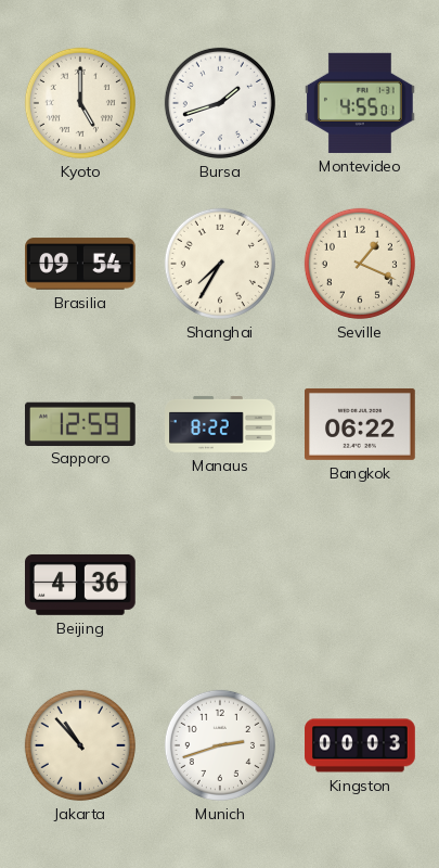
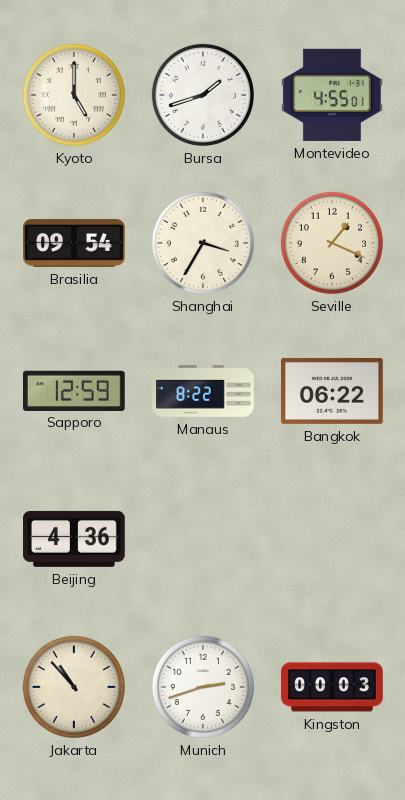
Shanghai: 7:35 -> 3:35
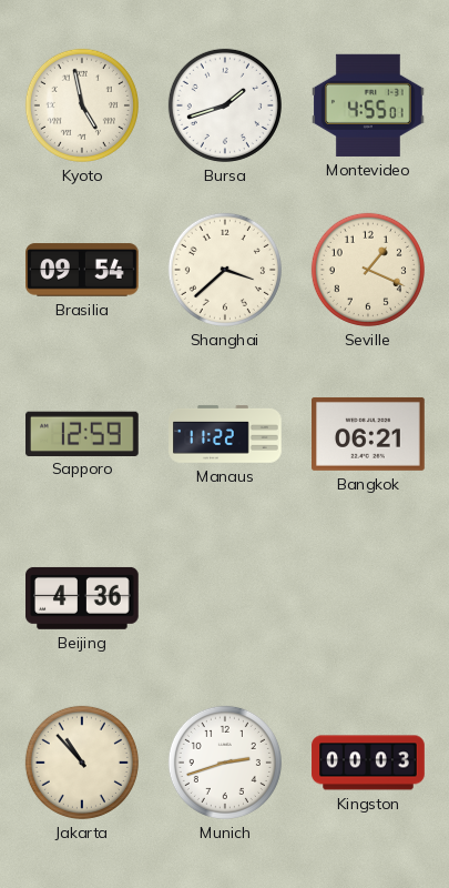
Kyoto: 5:00 -> 4:58
Shanghai: 3:35 -> 3:38
Manaus: 8:22 -> 11:22
Bangkok: 06:22 -> 06:21
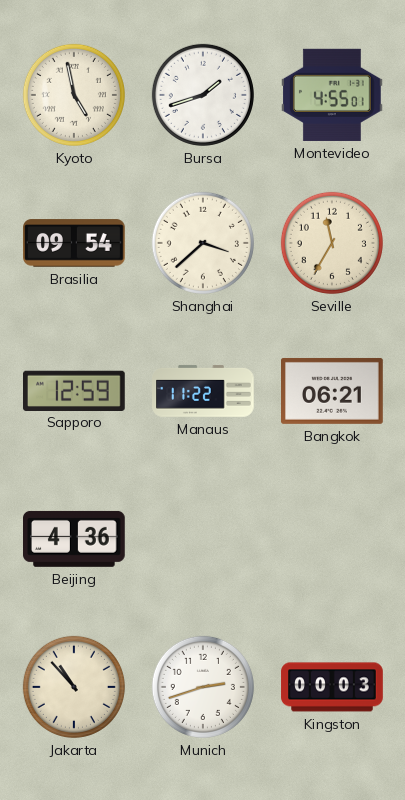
Seville: 1:19 -> 11:35
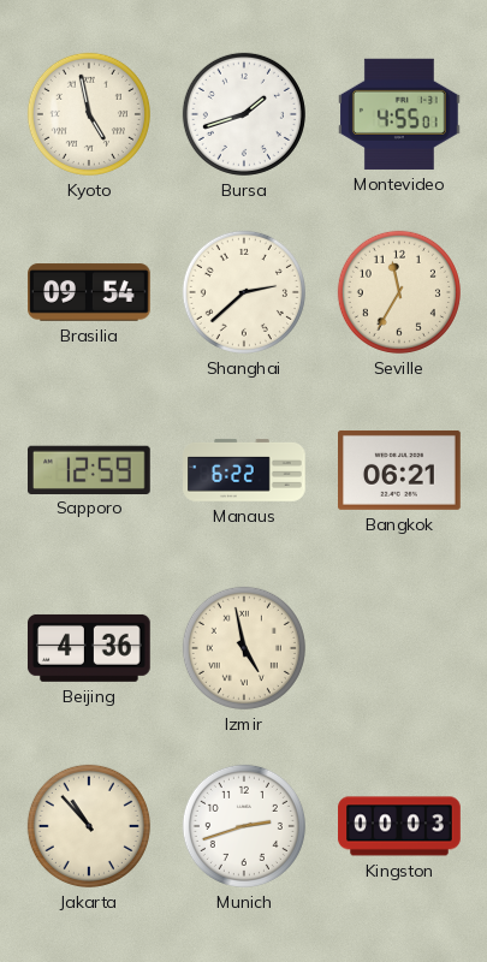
Shanghai: 3:38 -> 2:38
Manaus: 11:22 -> 6:22
Izmir: none -> 4:58
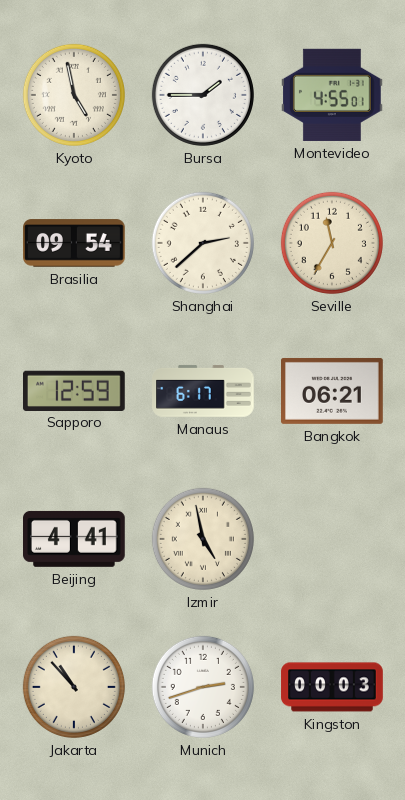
Bursa: 1:42 -> 1:45
Manaus: 6:22 -> 6:17
Beijing: 4:36 -> 4:41
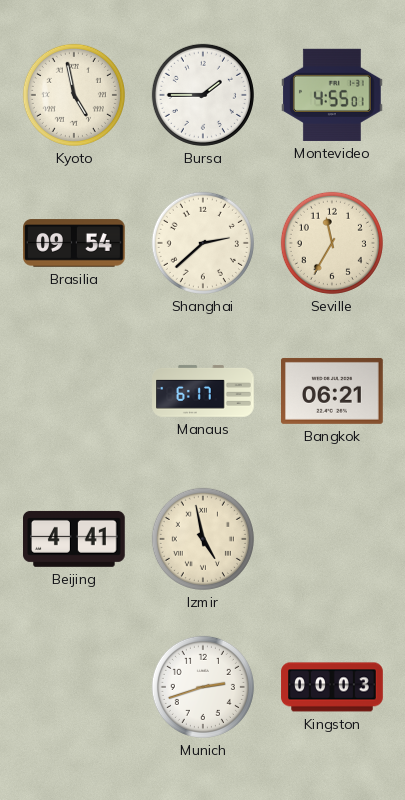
Sapporo: 12:59 -> none
Jakarta: 10:53 -> none
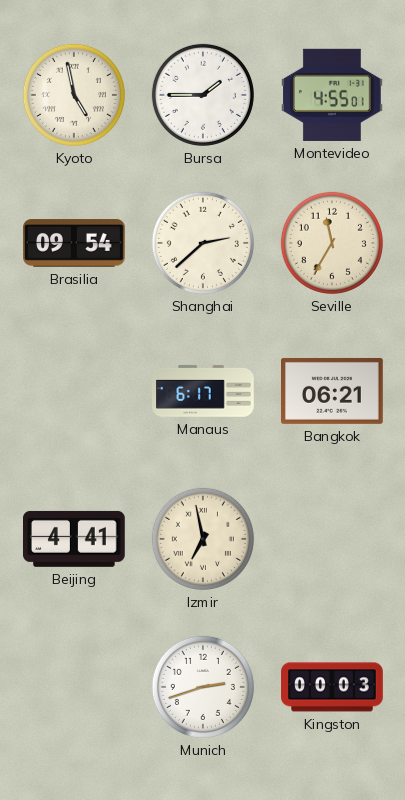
Izmir: 4:58 -> 6:58
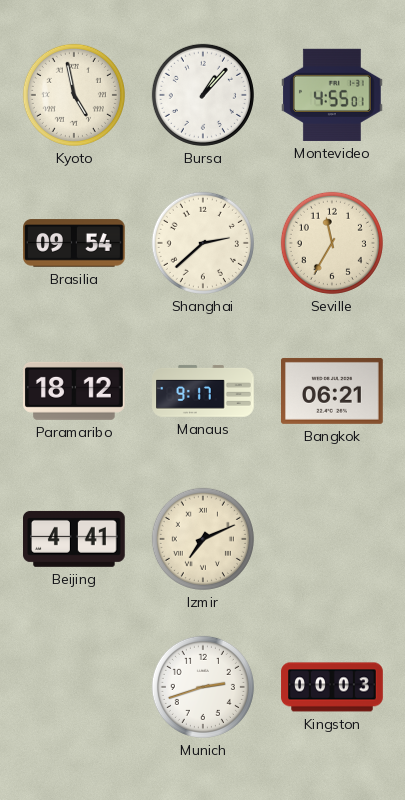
Bursa: 1:45 -> 1:07
Paramaribo: none -> 18:12
Manaus: 6:17 -> 9:17
Izmir: 6:58 -> 7:11
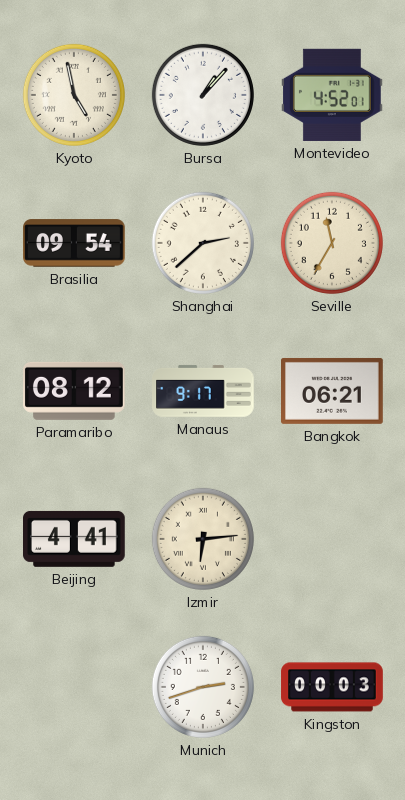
Montevideo: 4:55 -> 4:52
Paramaribo: 18:12 -> 08:12
Izmir: 7:11 -> 6:14
